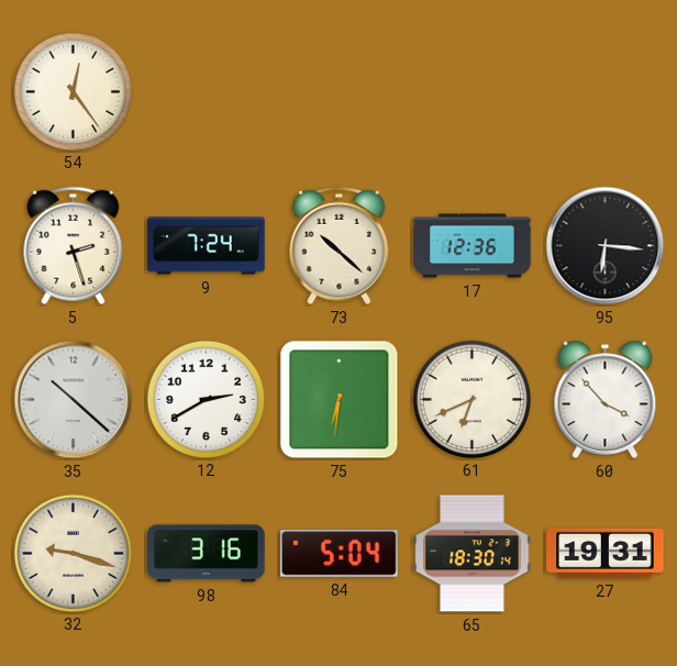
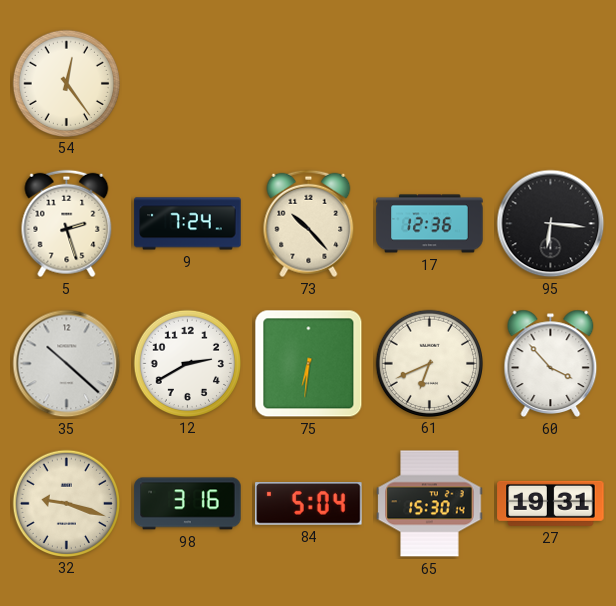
73: 10:22 -> 10:23
65: 18:30 -> 15:30
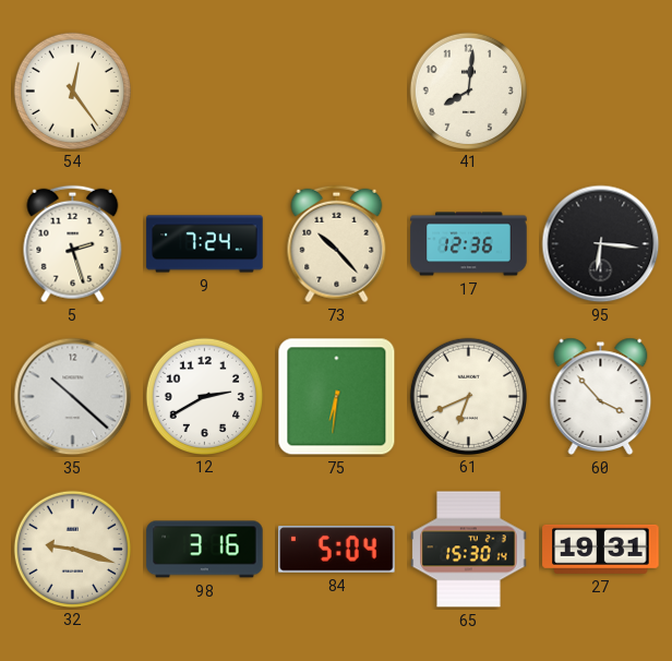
41: none -> 8:01
